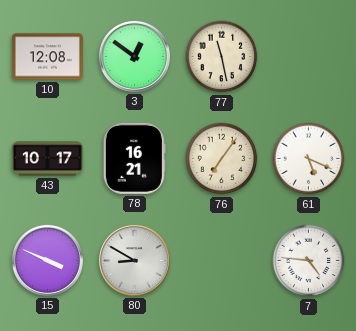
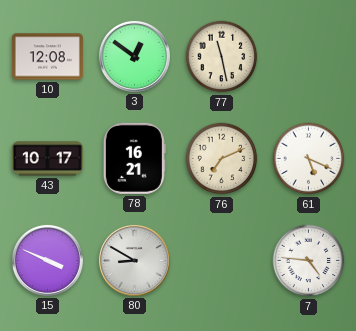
76: 7:06 -> 7:11
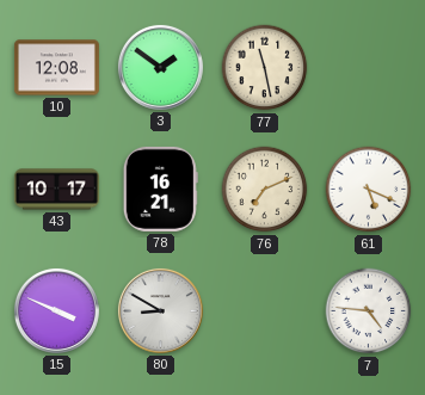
3: 12:51 -> 1:51
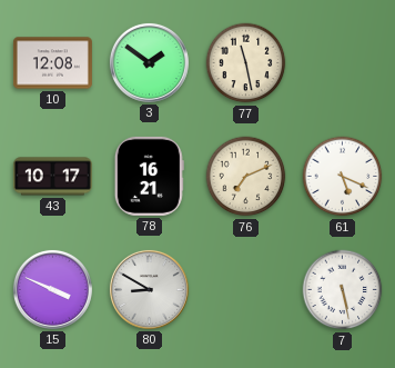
7: 4:46 -> 5:28
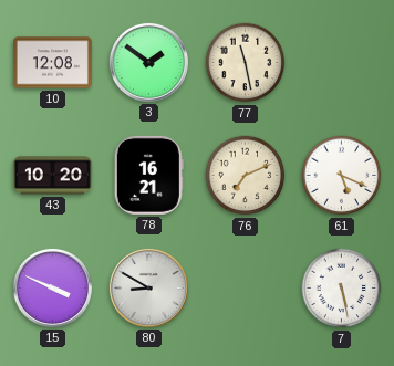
43: 10:17 -> 10:20
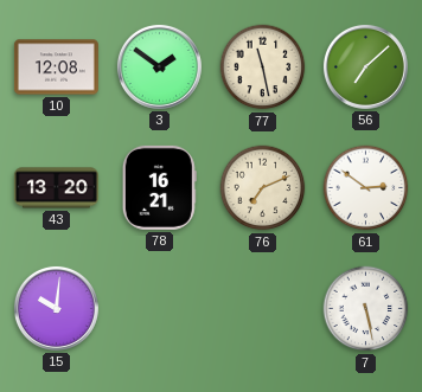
56: none -> 7:08
43: 10:20 -> 13:20
61: 5:19 -> 2:51
15: 3:49 -> 10:01
80: 8:50 -> none
